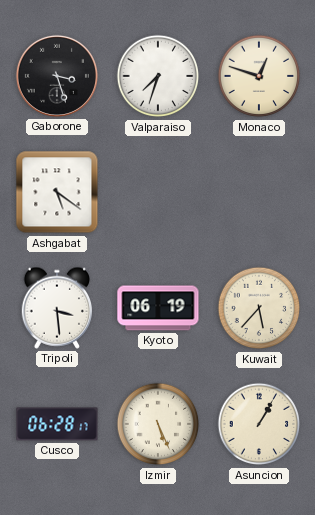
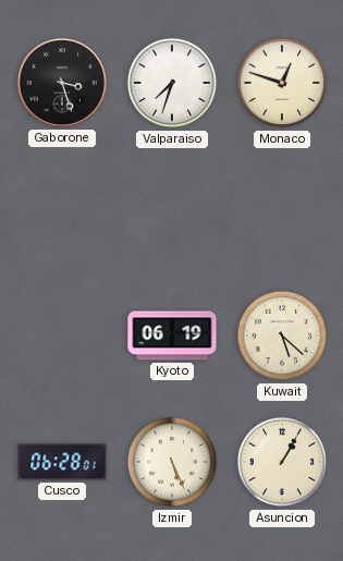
Ashgabat: 5:21 -> none
Tripoli: 3:29 -> none
Kuwait: 5:37 -> 5:22
Cusco: 06:28:17 -> 06:28:01
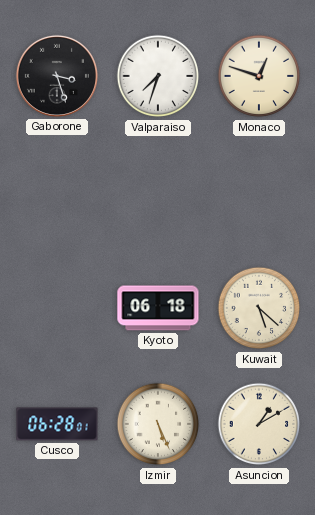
Kyoto: 06:19 -> 06:18
Asuncion: 1:05 -> 1:10
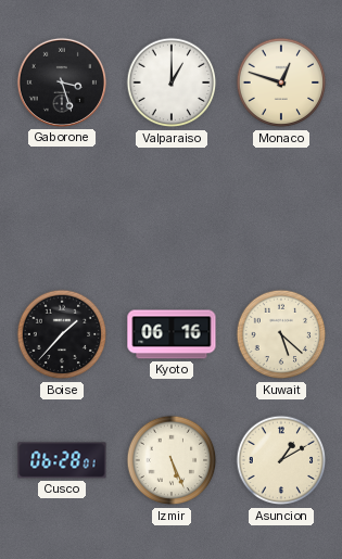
Valparaiso: 7:33 -> 1:00
Boise: none -> 1:37
Kyoto: 06:18 -> 06:16
